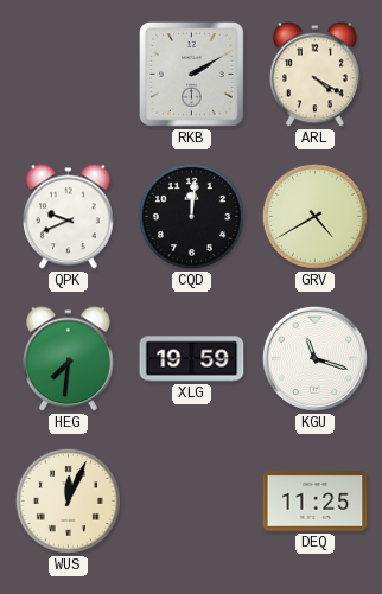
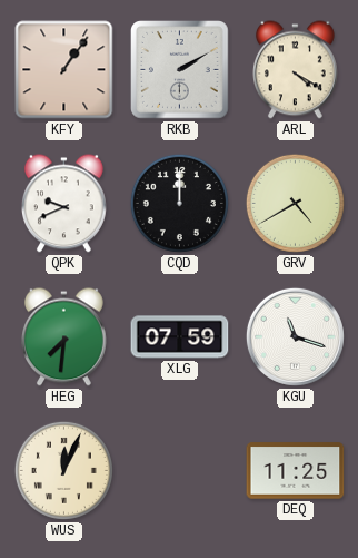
KFY: none -> 1:06
CQD: 12:01 -> 12:00
XLG: 19:59 -> 07:59
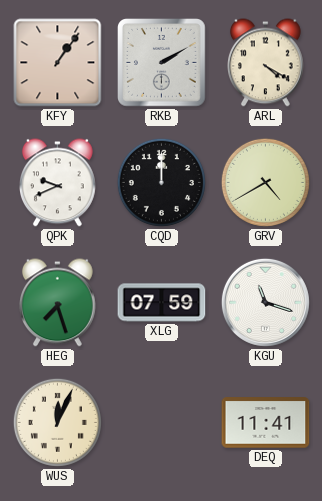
HEG: 7:31 -> 7:27
DEQ: 11:25 -> 11:41
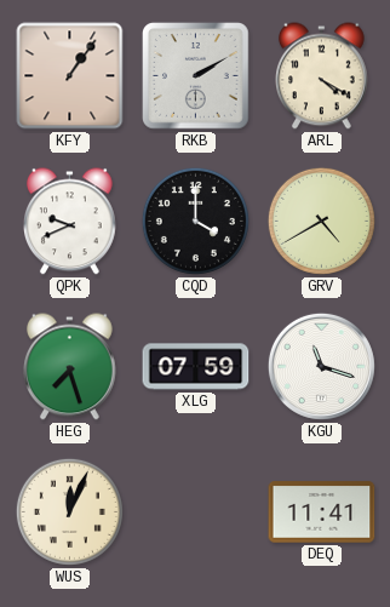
CQD: 12:00 -> 4:00
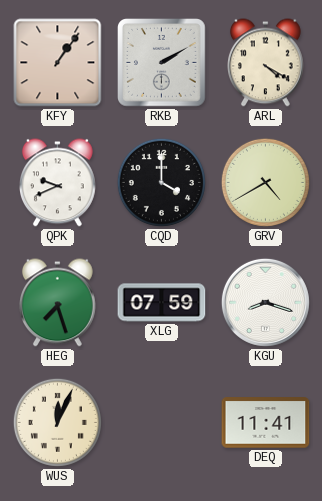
KGU: 11:18 -> 8:18
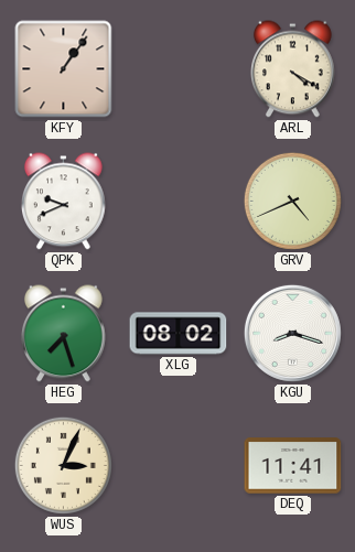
RKB: 2:10 -> none
CQD: 4:00 -> none
GRV: 4:40 -> 4:41
XLG: 07:59 -> 08:02
WUS: 12:04 -> 3:04
